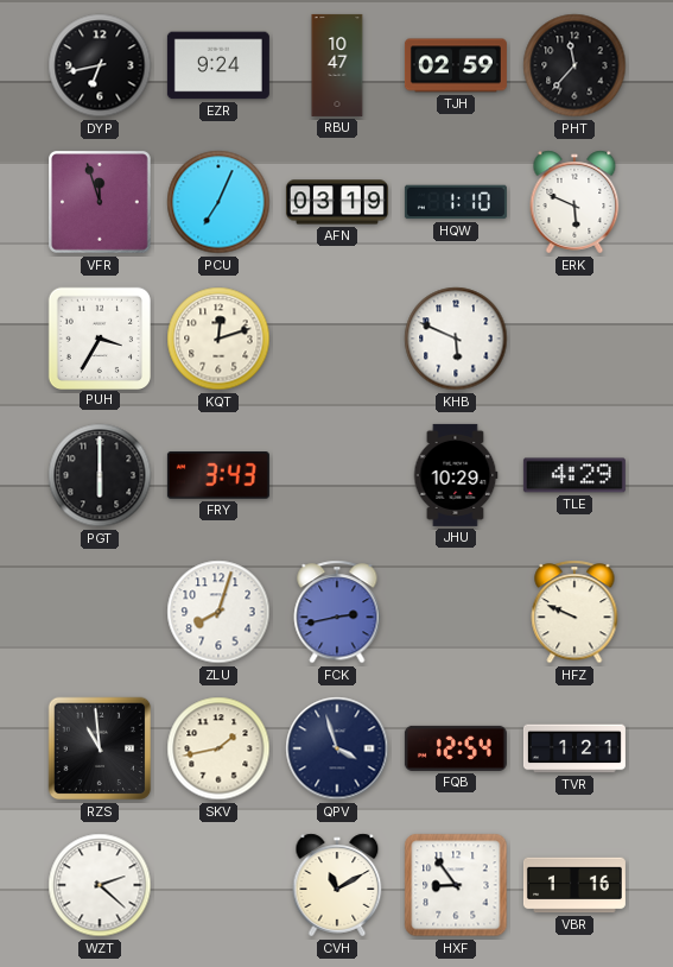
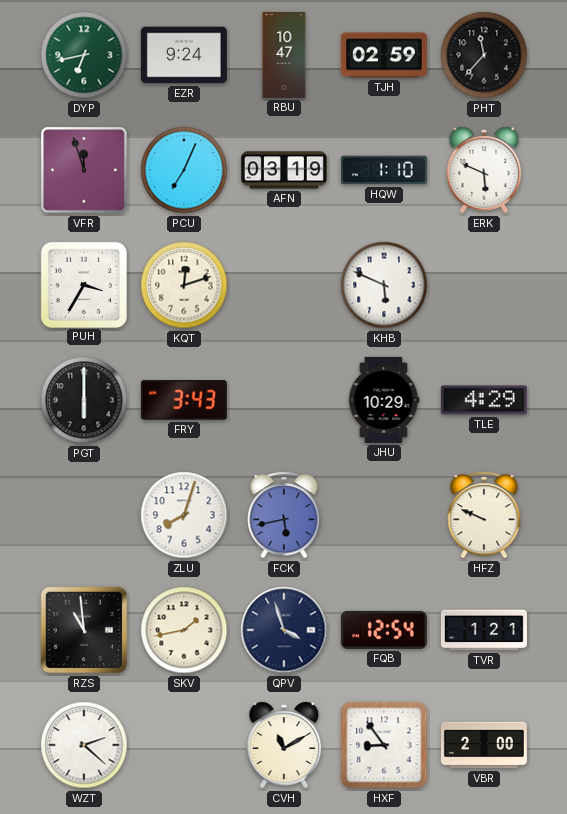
DYP dial: black -> green
FCK: 2:43 -> 5:43
VBR: 1:16 -> 2:00
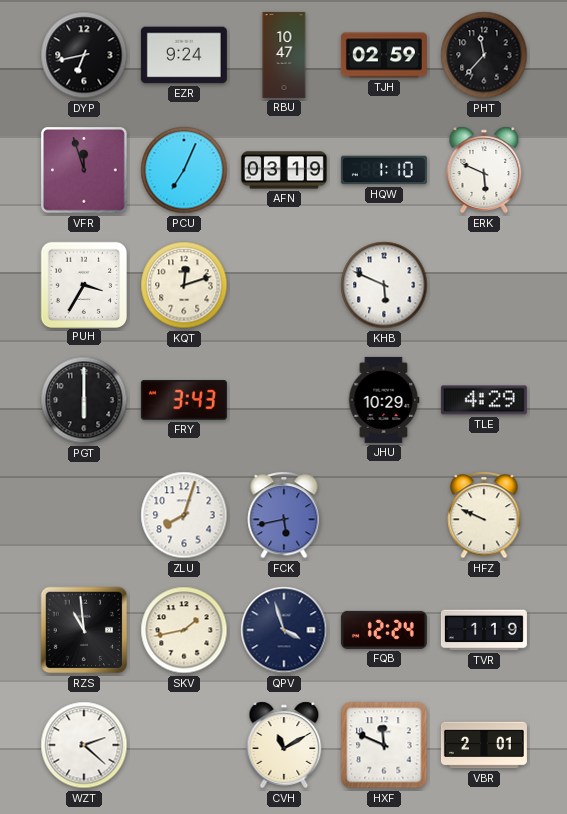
DYP dial: green -> black
FQB: 12:54 -> 12:24
TVR: 1:21 -> 1:19
HXF: 8:54 -> 11:49
VBR: 2:00 -> 2:01
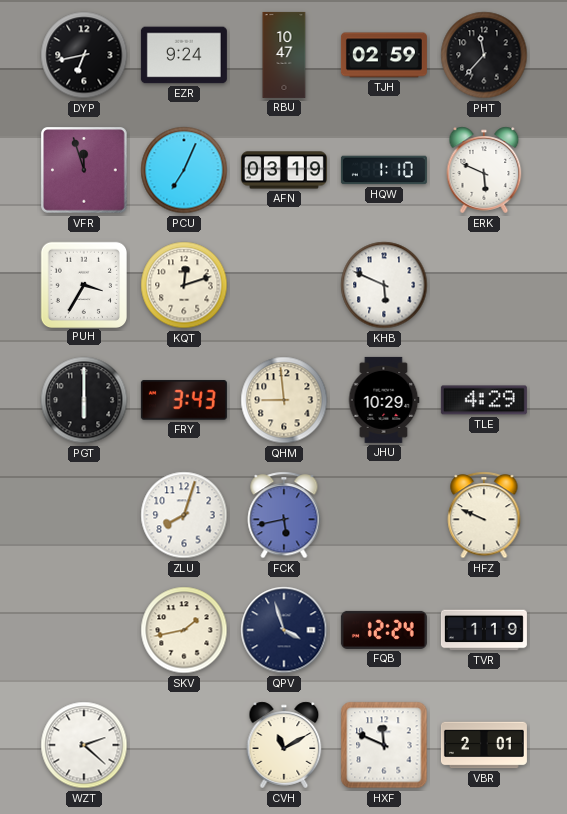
QHM: none -> 8:59
RZS: 10:59 -> none
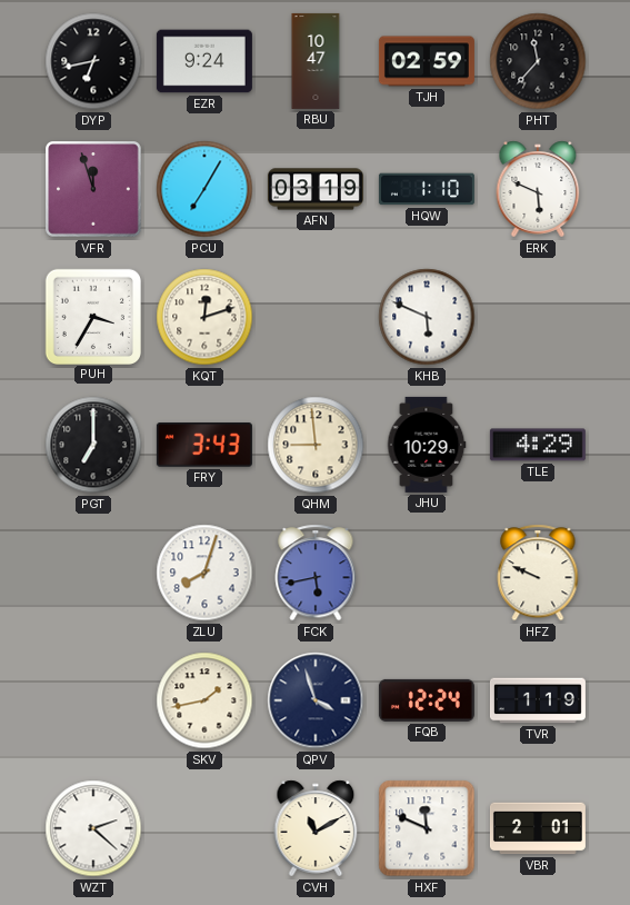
PCU: 7:04 -> 7:05
PGT: 6:00 -> 7:00
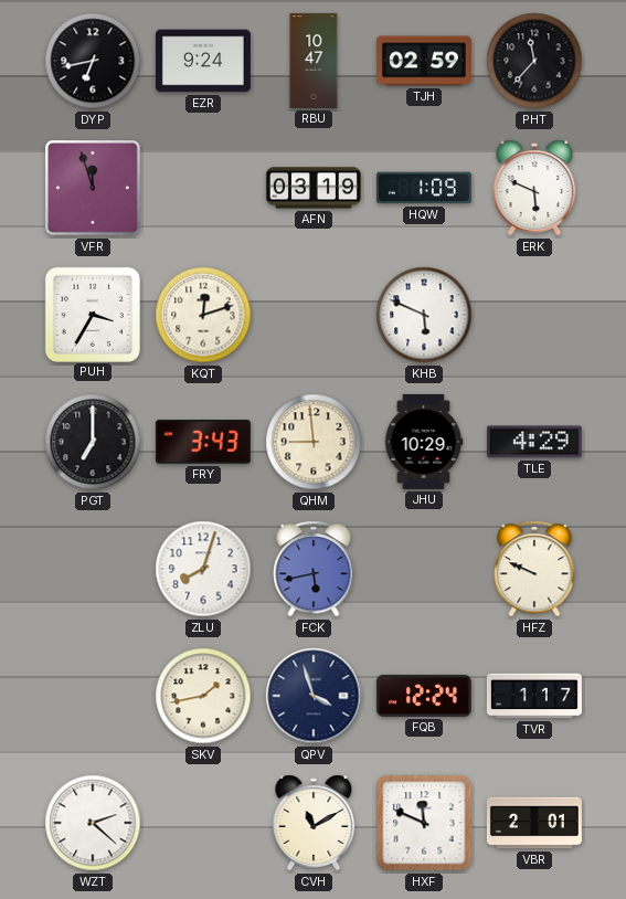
PCU: 7:05 -> none
HQW: 1:10 -> 1:09
TVR: 1:19 -> 1:17
